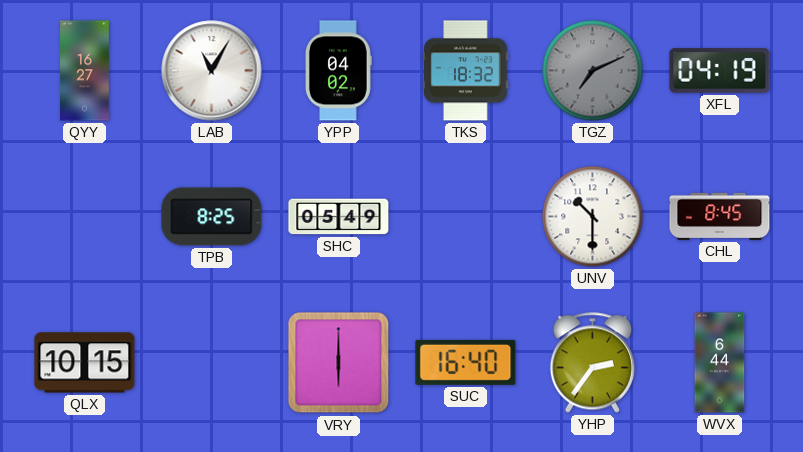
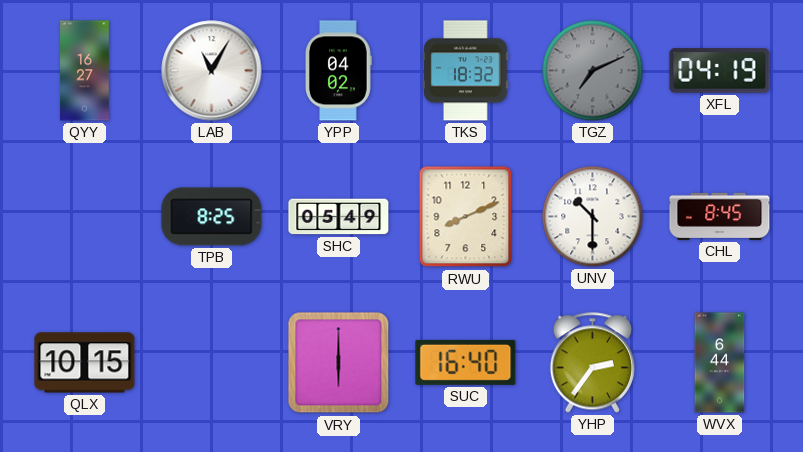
RWU: none -> 8:11
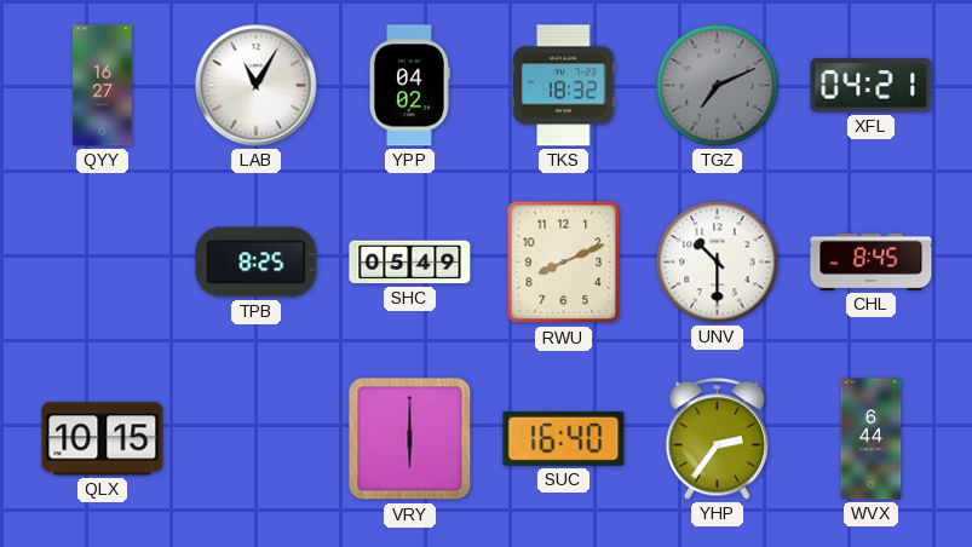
XFL: 04:19 -> 04:21
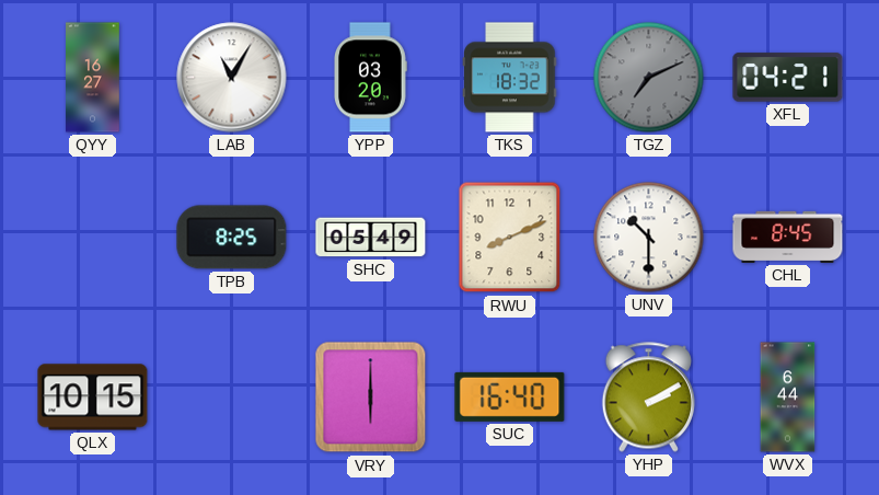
YPP: 04:02 -> 03:20
YHP: 2:36 -> 2:10
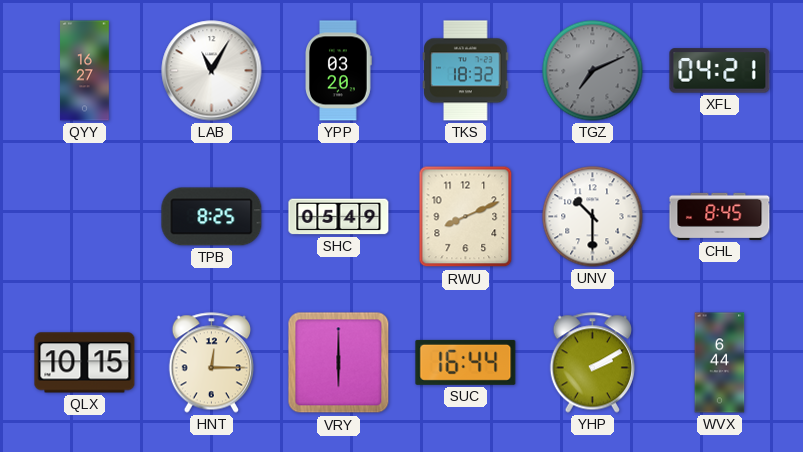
HNT: none -> 12:15
SUC: 16:40 -> 16:44
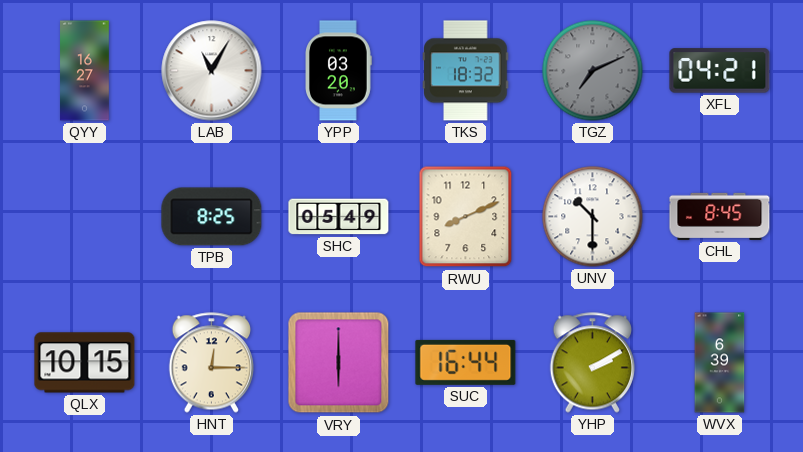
WVX: 6:44 -> 6:39
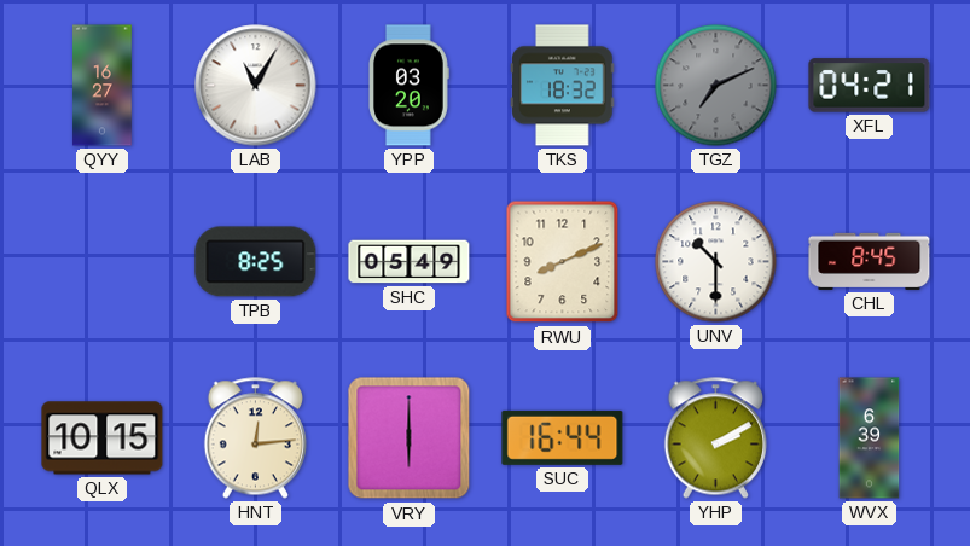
HNT: 12:15 -> 12:14
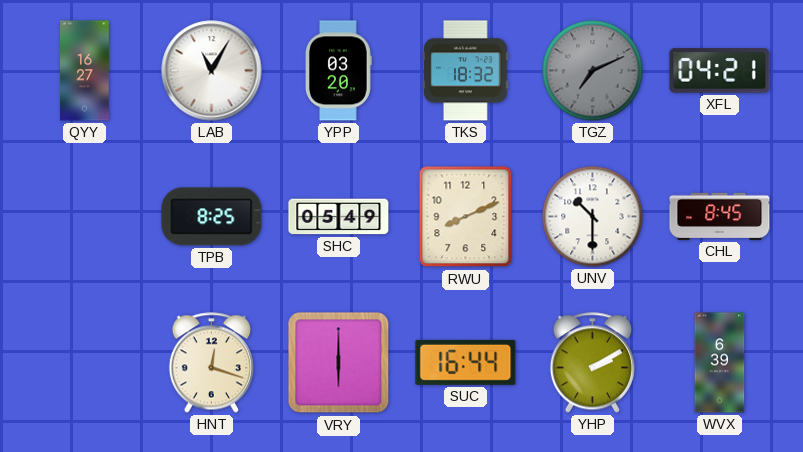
QLX: 10:15 -> none
HNT: 12:14 -> 12:18
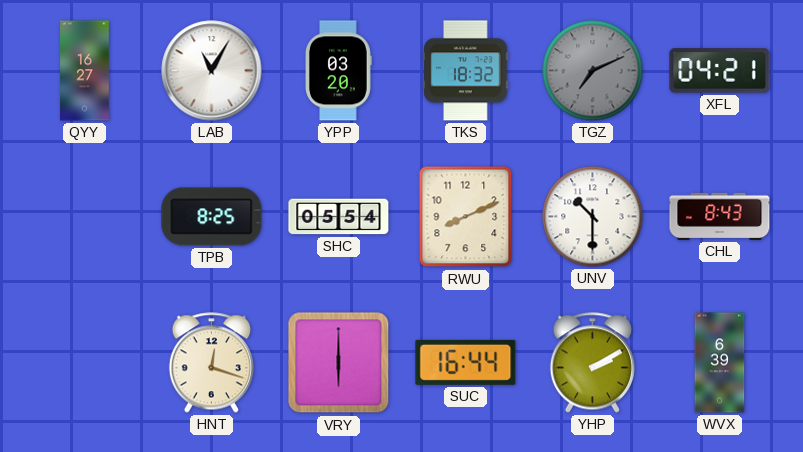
SHC: 05:49 -> 05:54
CHL: 8:45 -> 8:43
